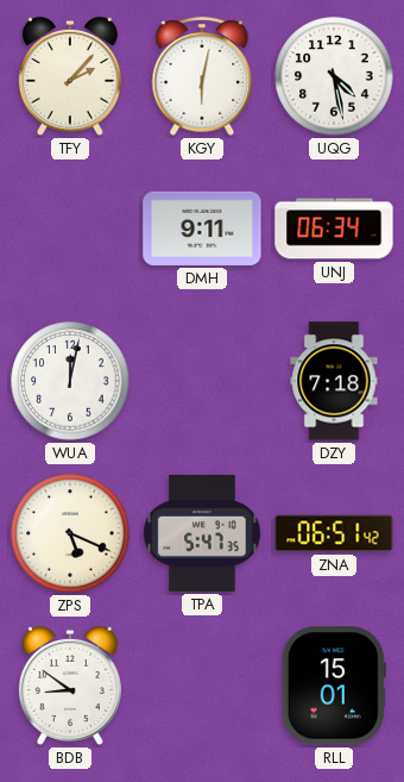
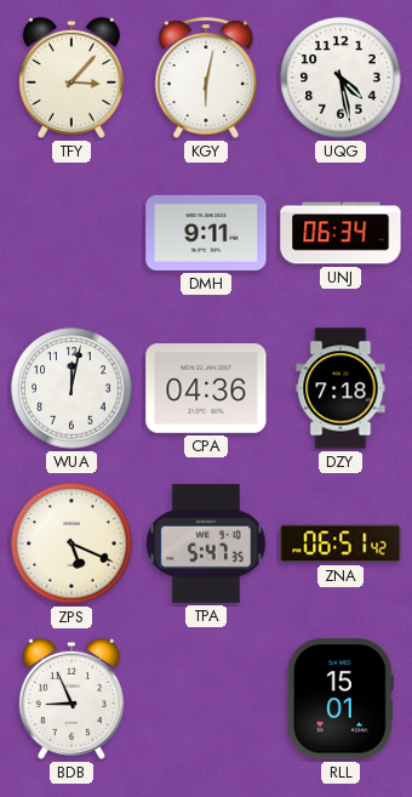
TFY: 2:07 -> 3:07
CPA: none -> 04:36
BDB: 8:51 -> 8:56
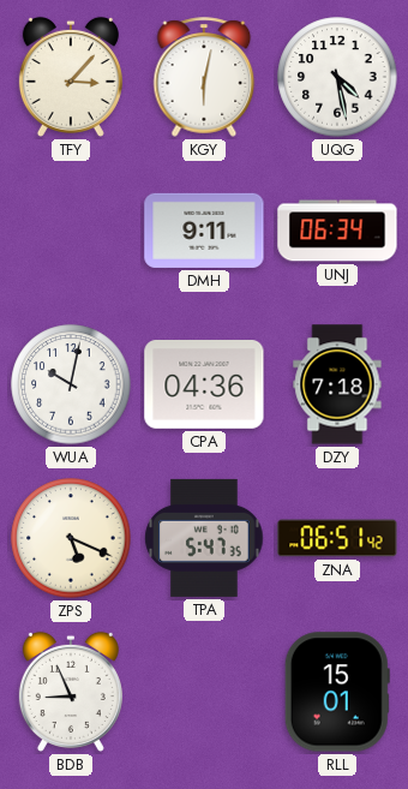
WUA: 12:02 -> 10:02
